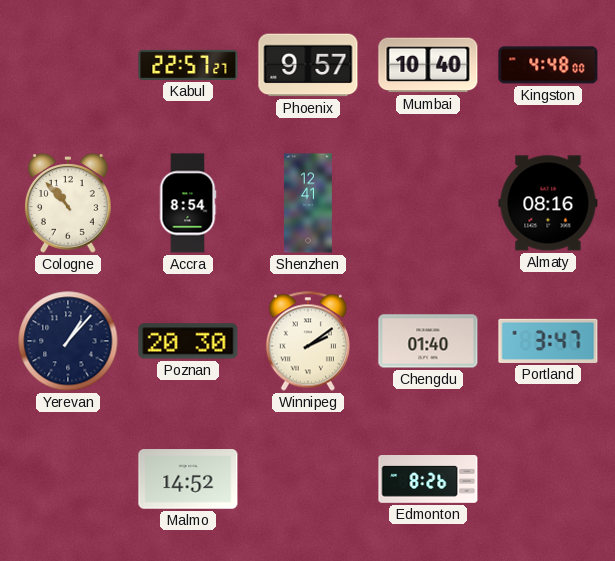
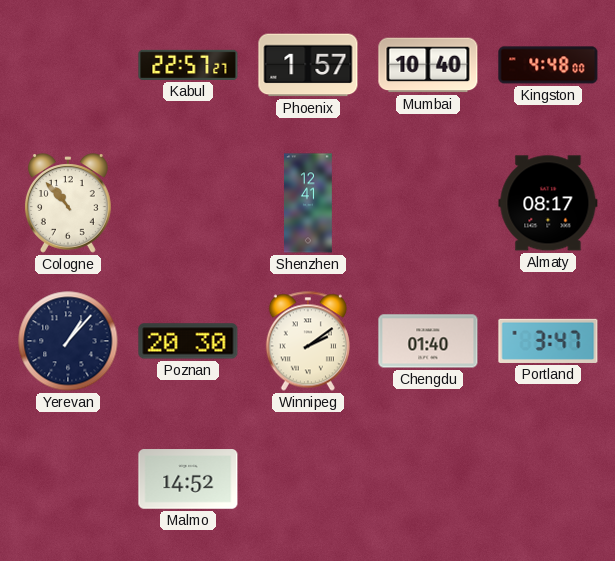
Phoenix: 9:57 -> 1:57
Accra: 8:54 -> none
Almaty: 08:16 -> 08:17
Edmonton: 8:26 -> none
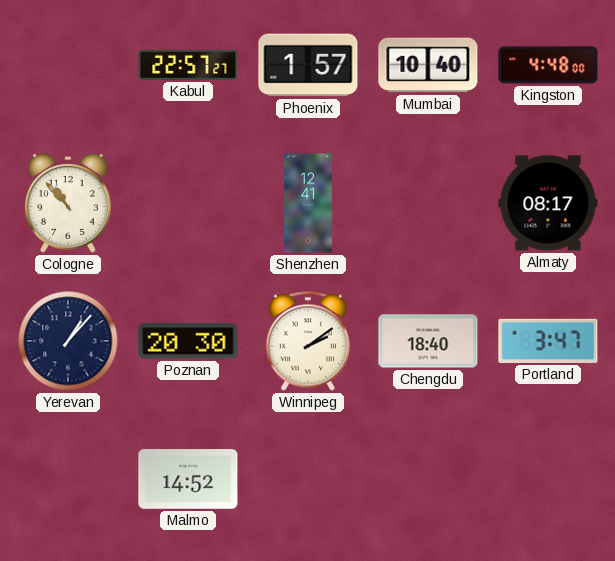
Chengdu: 01:40 -> 18:40
